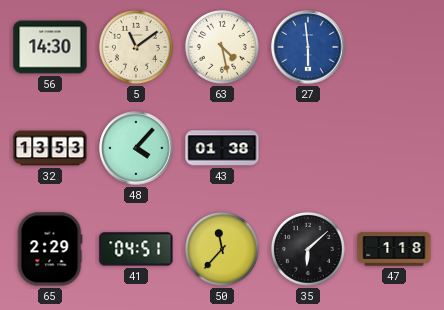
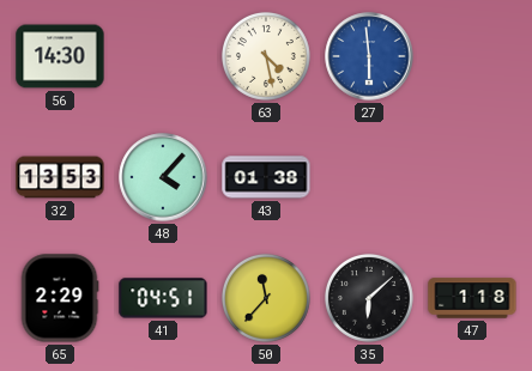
5: 11:09 -> none
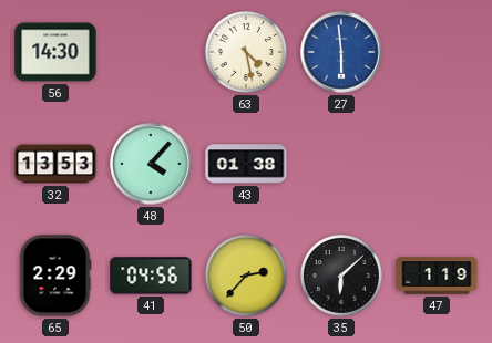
41: 04:51 -> 04:56
50: 11:37 -> 2:37
47: 1:18 -> 1:19
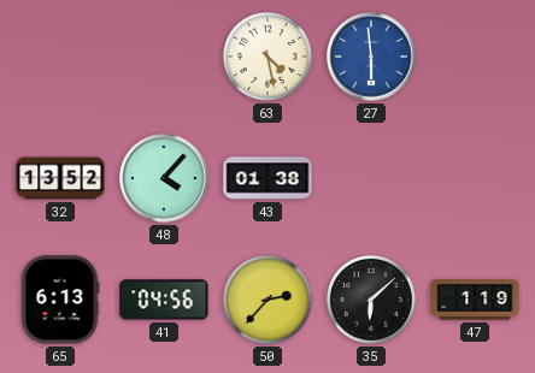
56: 14:30 -> none
32: 13:53 -> 13:52
65: 2:29 -> 6:13
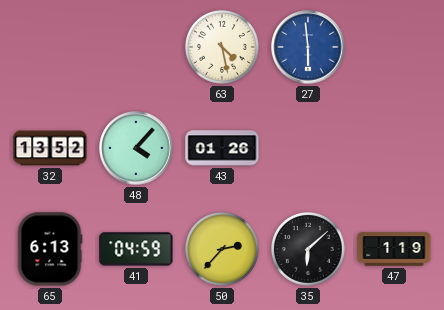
43: 01:38 -> 01:26
41: 04:56 -> 04:59
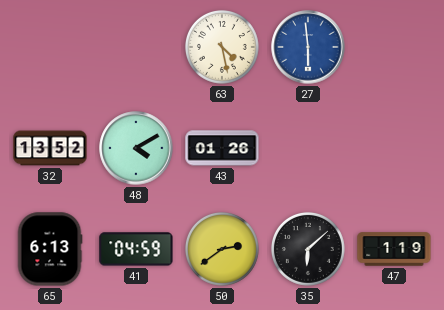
48: 4:07 -> 4:10
50: 2:37 -> 2:39
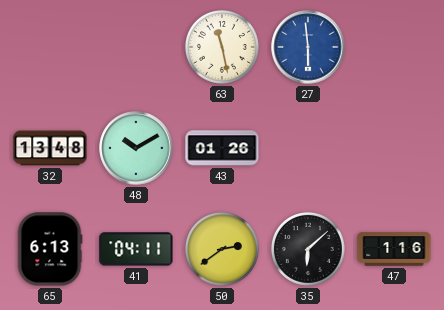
63: 4:28 -> 11:28
32: 13:52 -> 13:48
48: 4:10 -> 10:10
41: 04:59 -> 04:11
47: 1:19 -> 1:16
